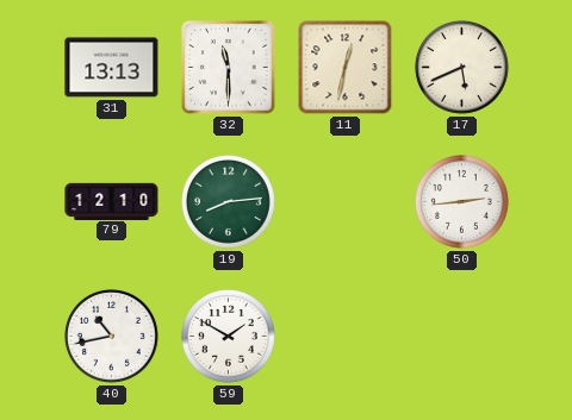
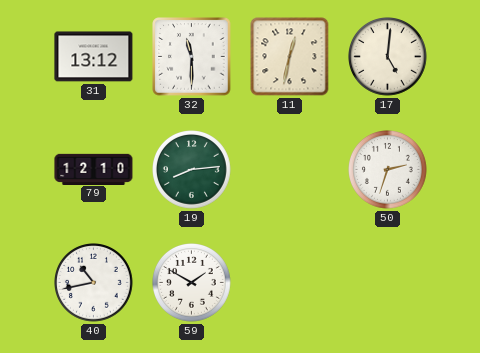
31: 13:13 -> 13:12
17: 5:41 -> 5:01
50: 2:44 -> 2:33
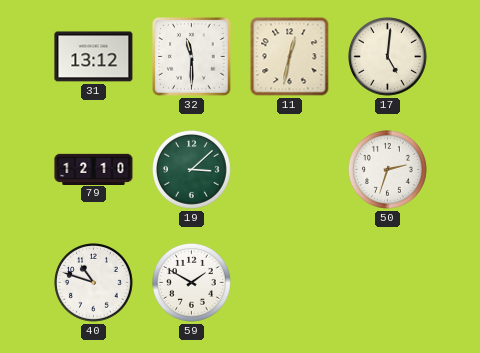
19: 8:14 -> 3:08
40: 10:43 -> 10:48
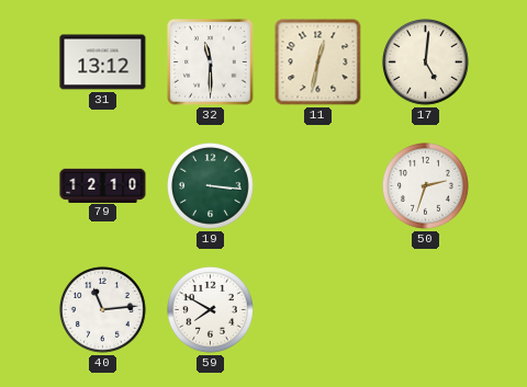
19: 3:08 -> 3:16
40: 10:48 -> 11:14
59: 1:50 -> 7:50
